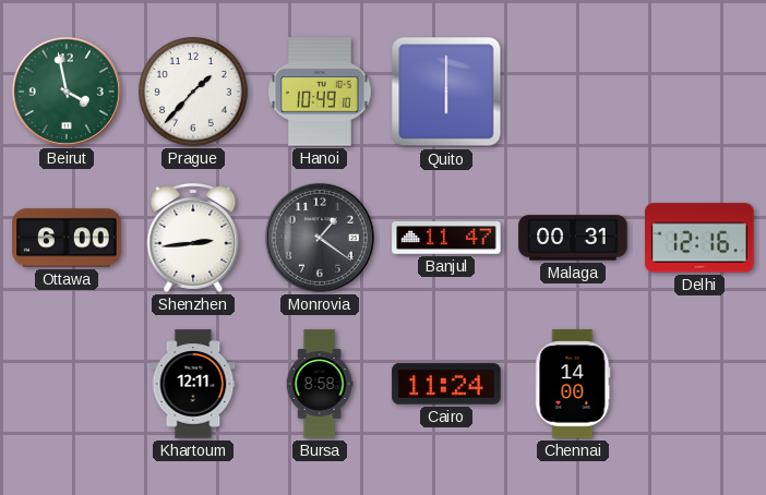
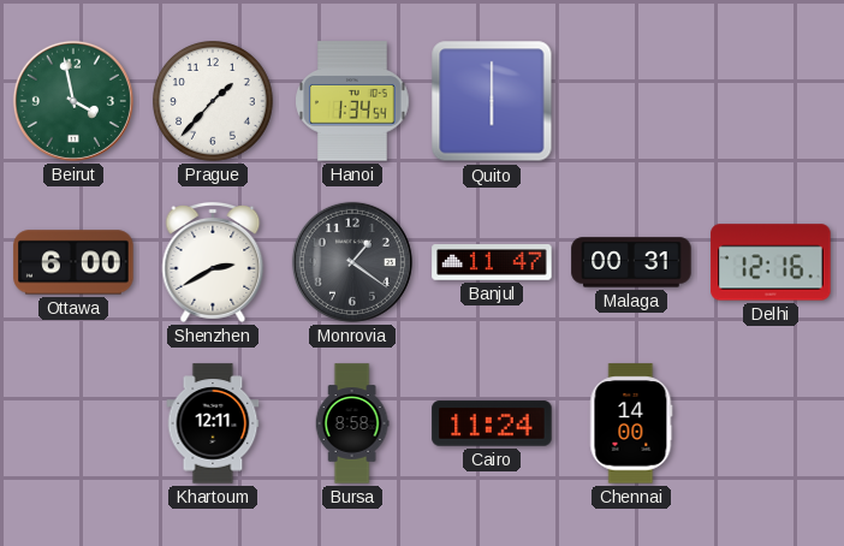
Hanoi: 10:49 -> 1:34
Shenzhen: 2:44 -> 2:40
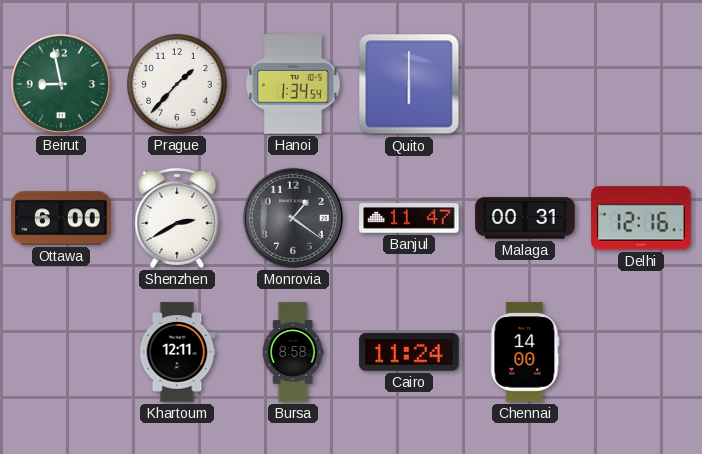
Beirut: 3:58 -> 8:58
